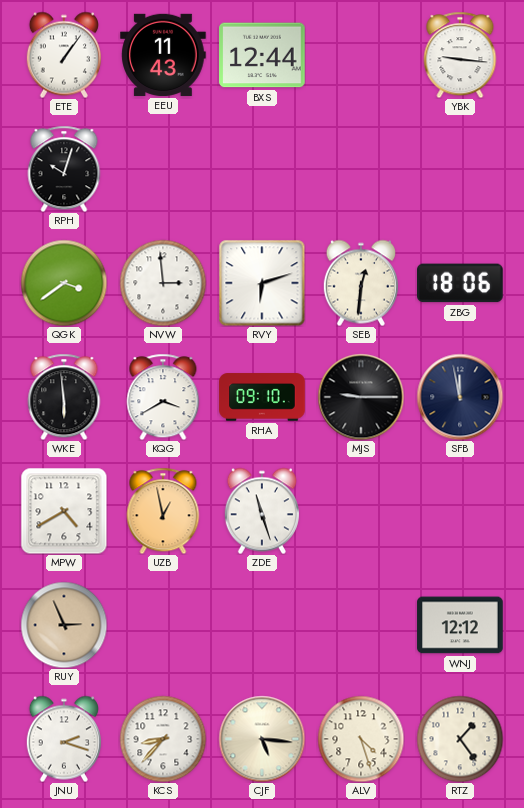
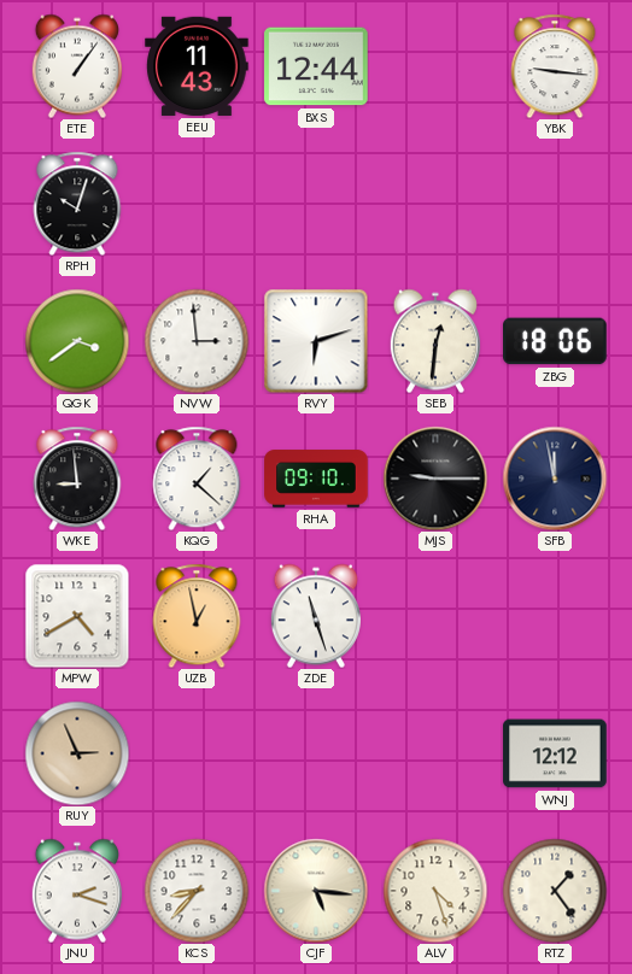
WKE: 5:59 -> 8:59
KQG: 3:40 -> 1:22
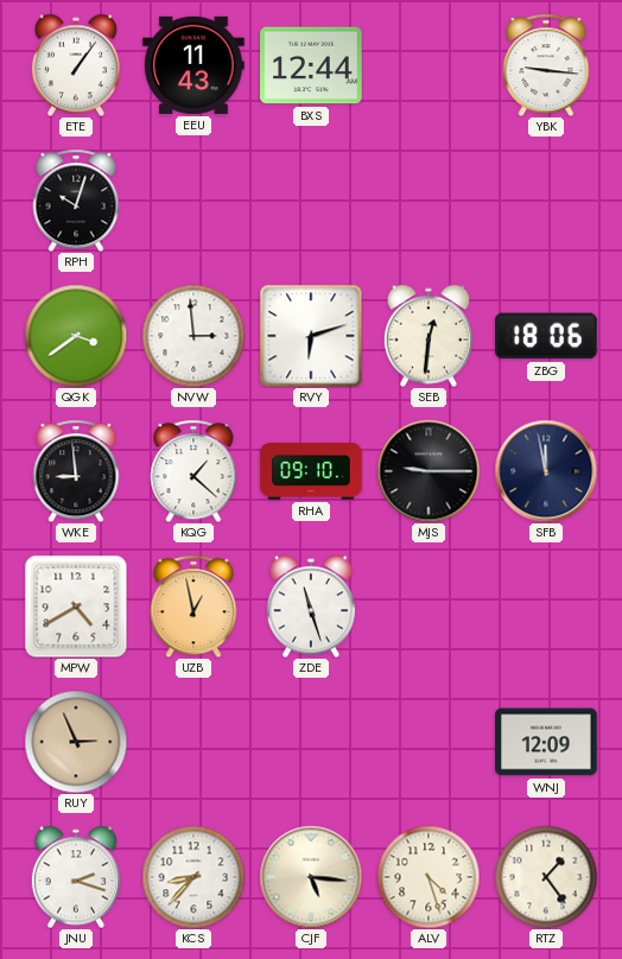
WNJ: 12:12 -> 12:09
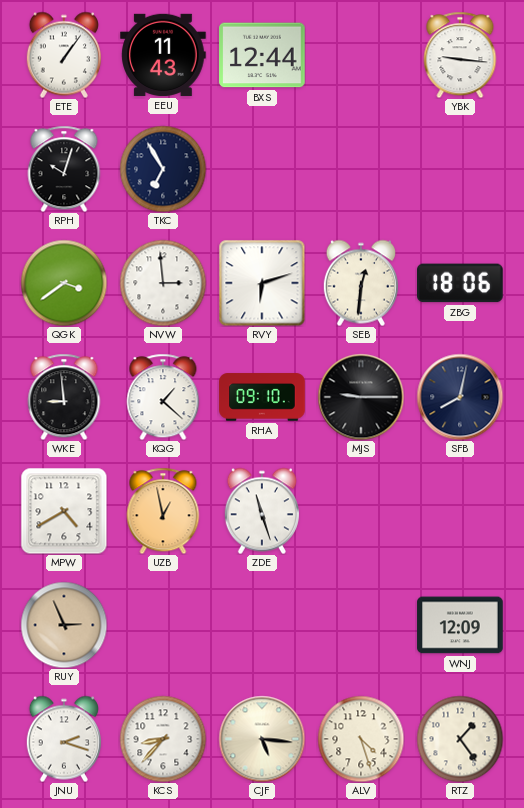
TKC: none -> 6:55
SFB: 11:58 -> 8:02
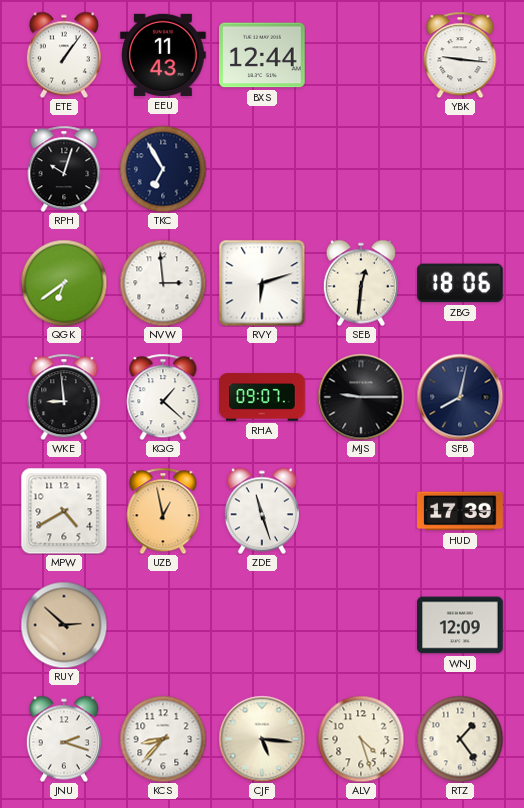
QGK: 3:39 -> 6:39
RHA: 09:10 -> 09:07
HUD: none -> 17:39
RUY: 2:56 -> 2:52
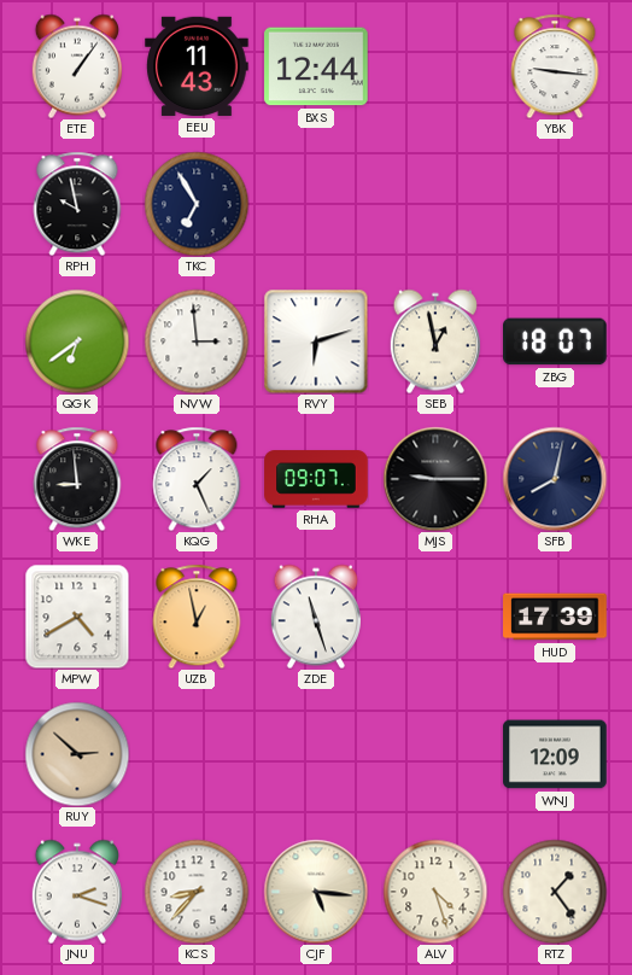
RPH: 10:03 -> 9:58
SEB: 12:31 -> 12:58
ZBG: 18:06 -> 18:07
KQG: 1:22 -> 1:26
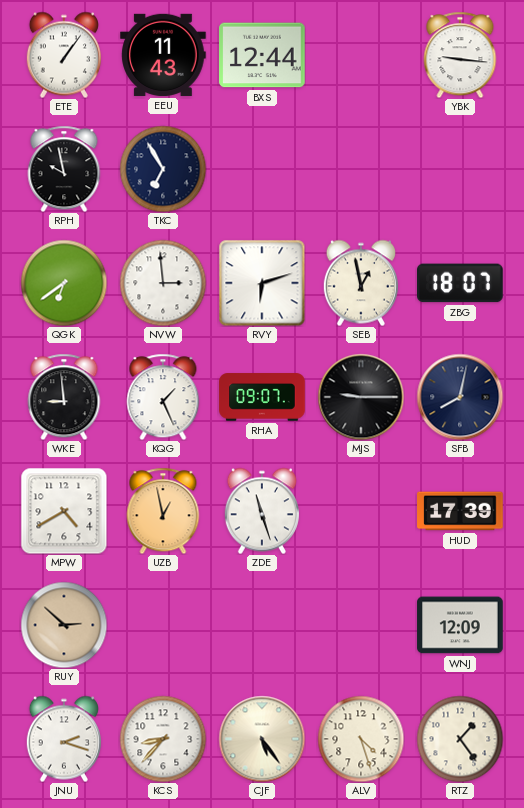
CJF: 5:16 -> 5:24
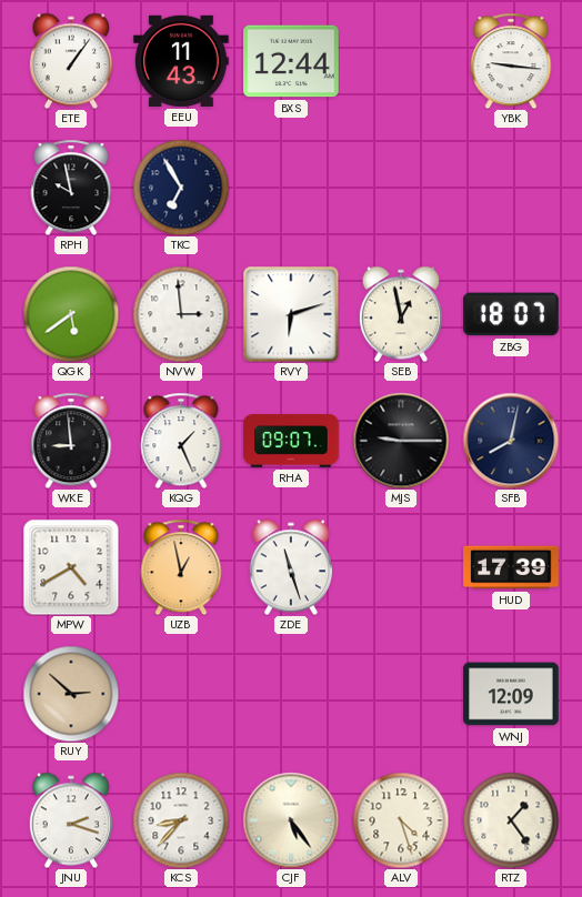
QGK: 6:39 -> 5:39
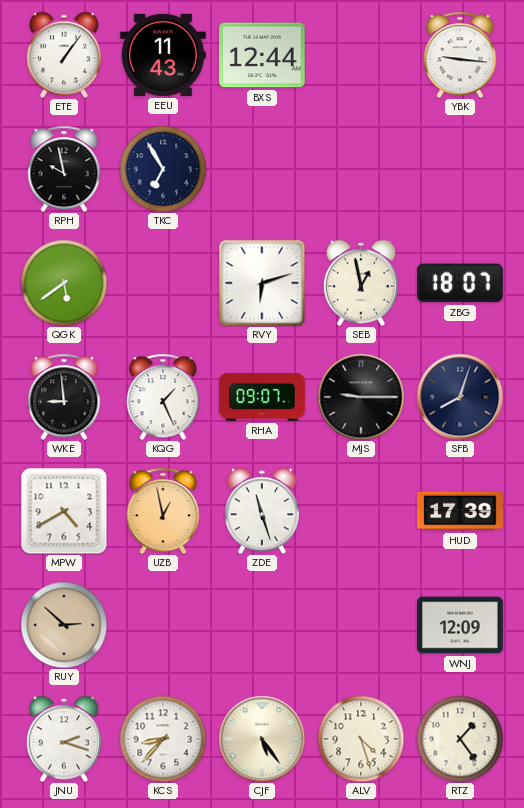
NVW: 2:59 -> none
SFB: 8:02 -> 8:03
